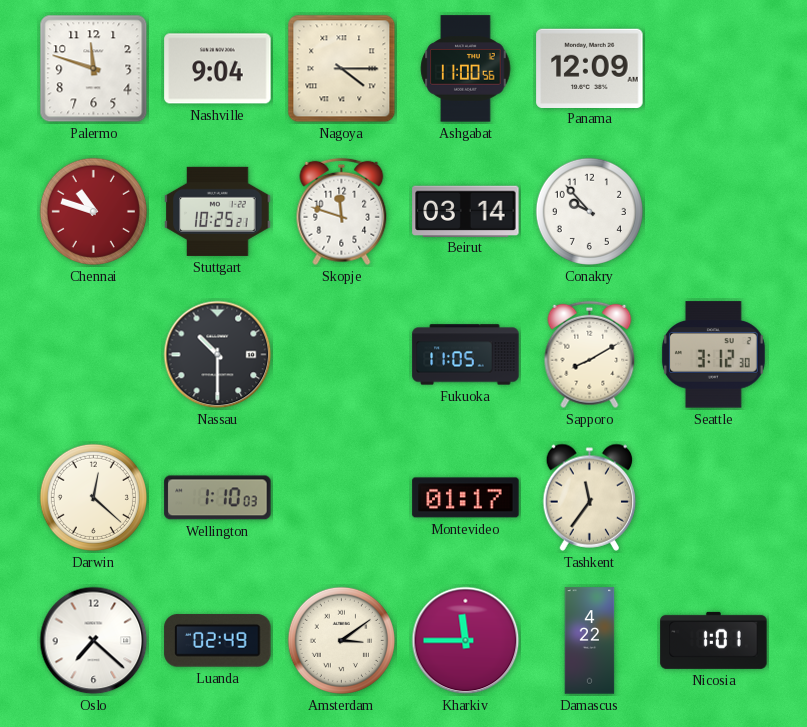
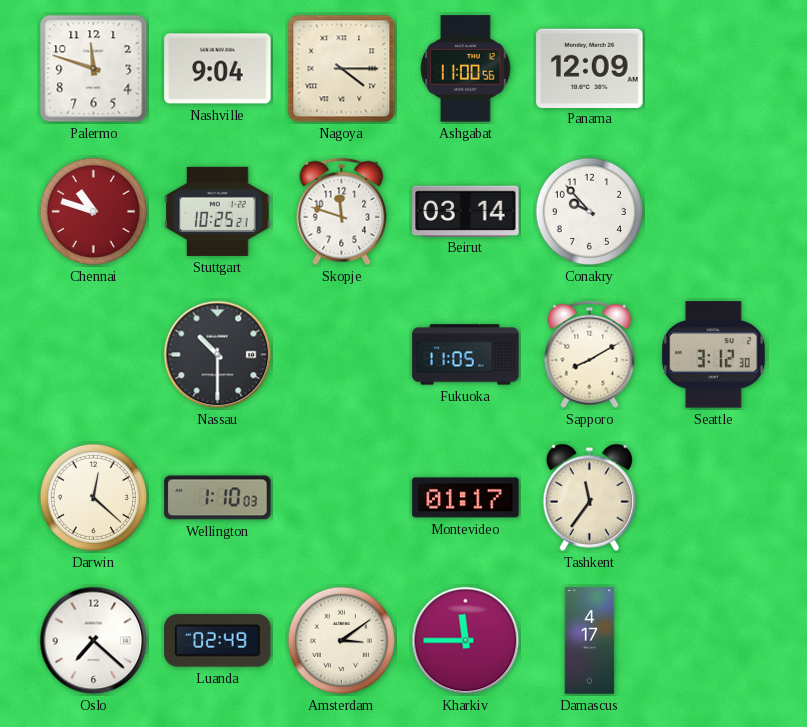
Damascus: 4:22 -> 4:17
Nicosia: 1:01 -> none
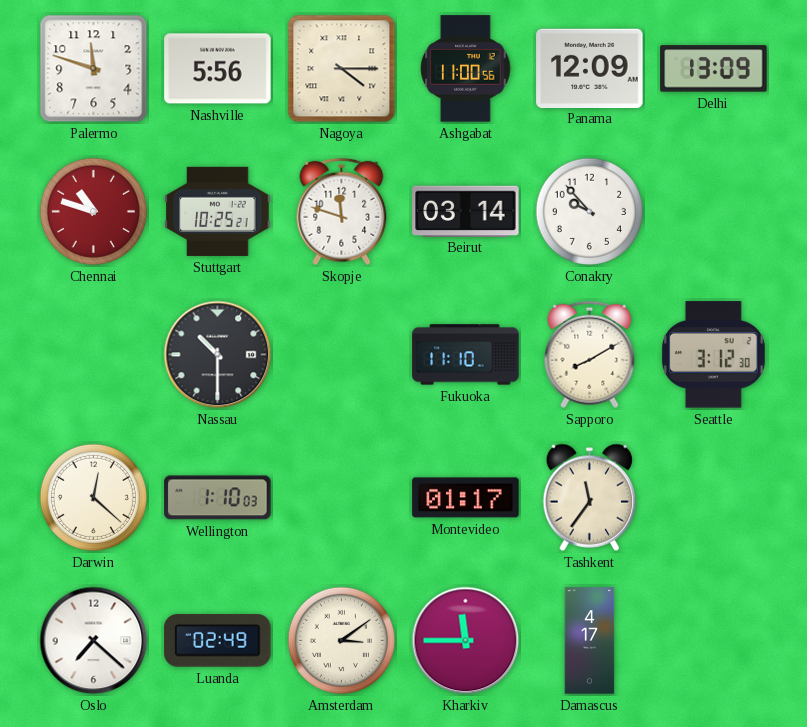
Nashville: 9:04 -> 5:56
Delhi: none -> 13:09
Fukuoka: 11:05 -> 11:10
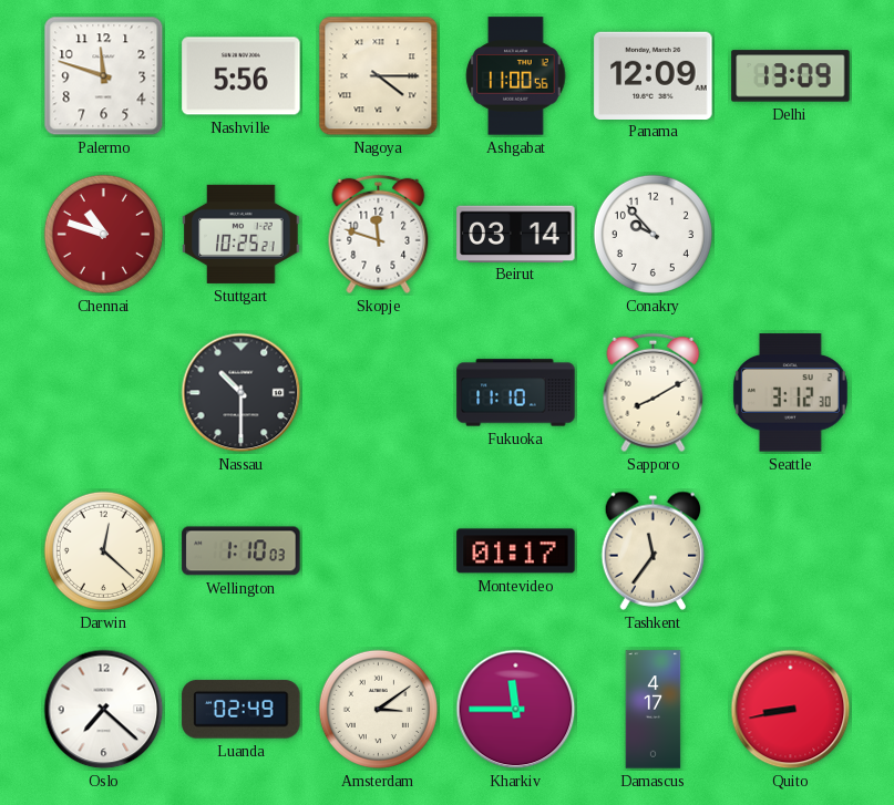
Quito: none -> 8:43
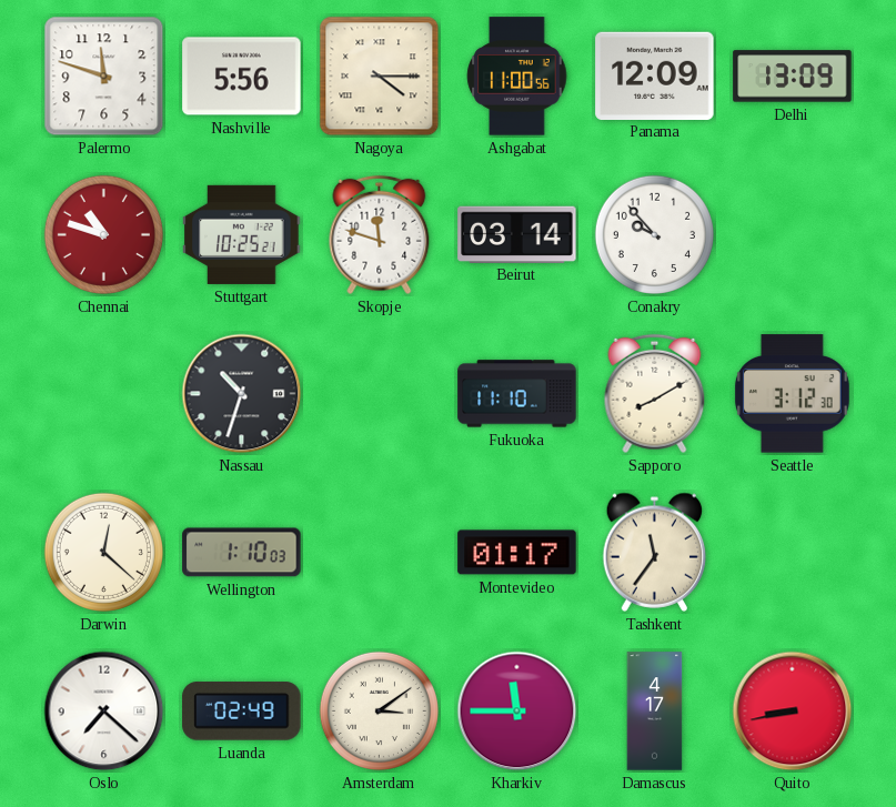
Nassau: 10:30 -> 10:33
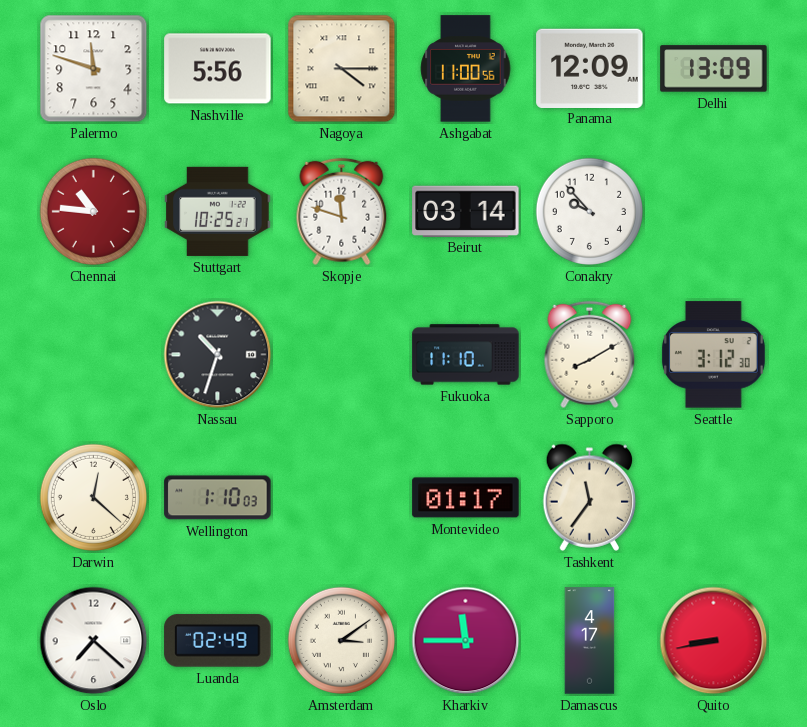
Chennai: 10:48 -> 10:46
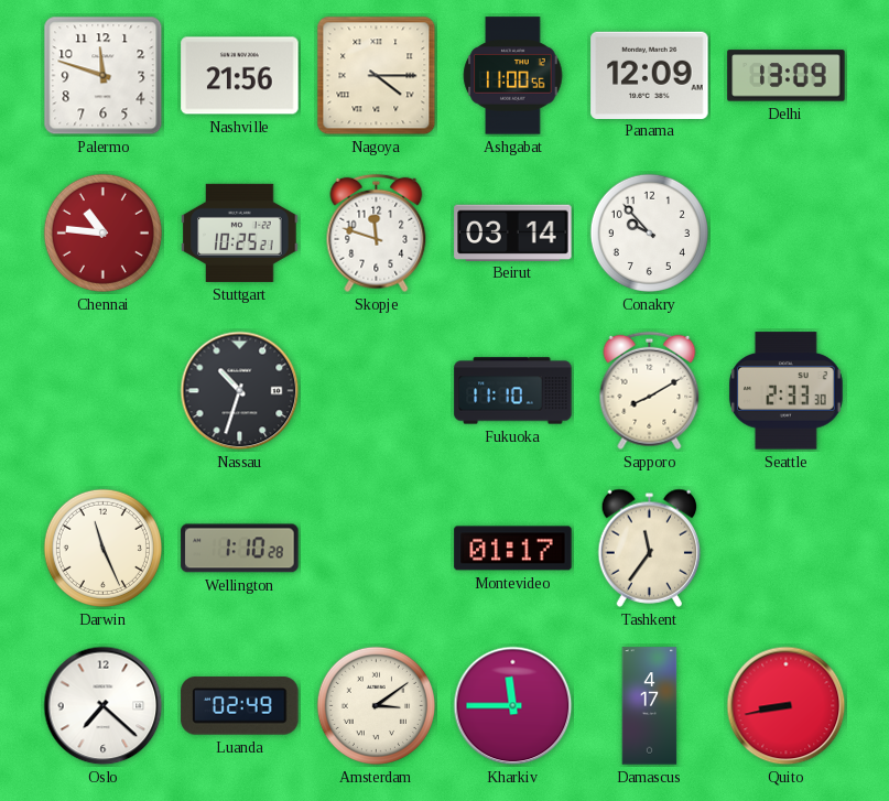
Nashville: 5:56 -> 21:56
Seattle: 3:12 -> 2:33
Darwin: 12:22 -> 11:26
Wellington: 1:10:03 -> 1:10:28
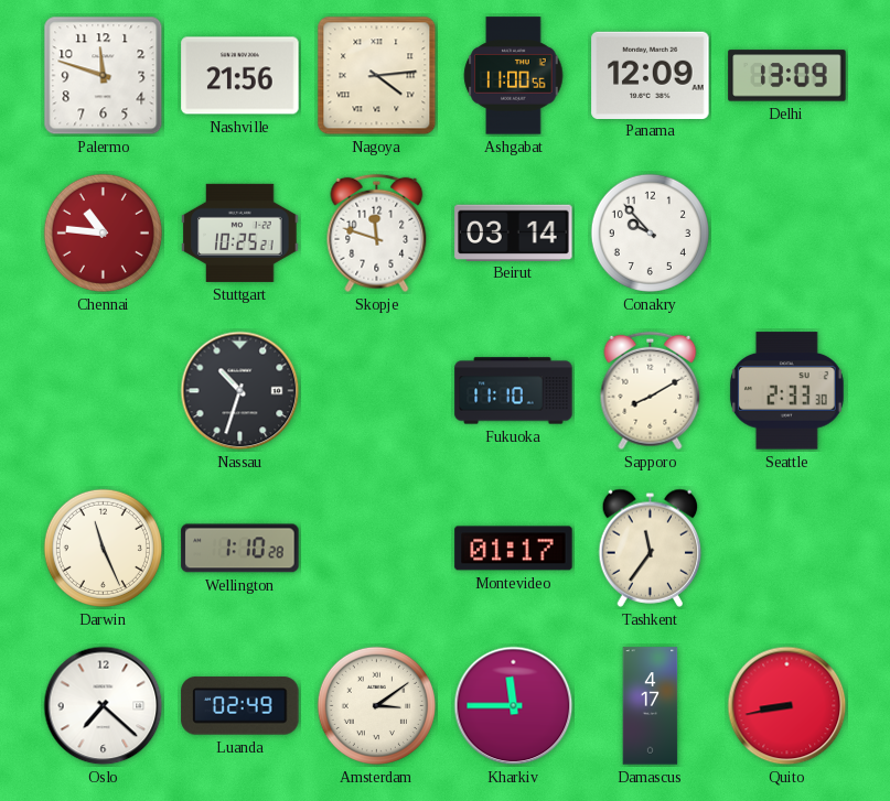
Nagoya: 4:15 -> 4:14
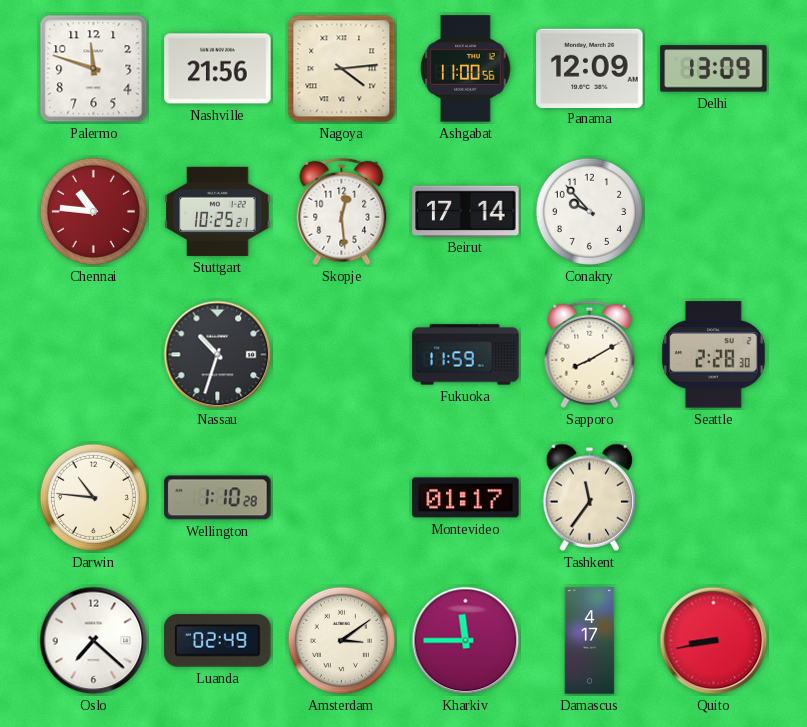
Skopje: 11:48 -> 12:29
Beirut: 03:14 -> 17:14
Fukuoka: 11:10 -> 11:59
Seattle: 2:33 -> 2:28
Darwin: 11:26 -> 10:46
